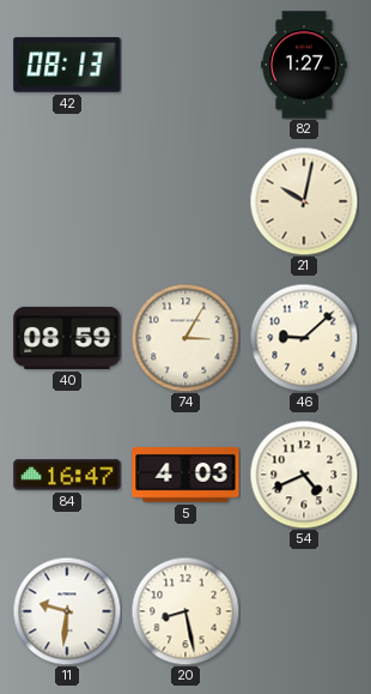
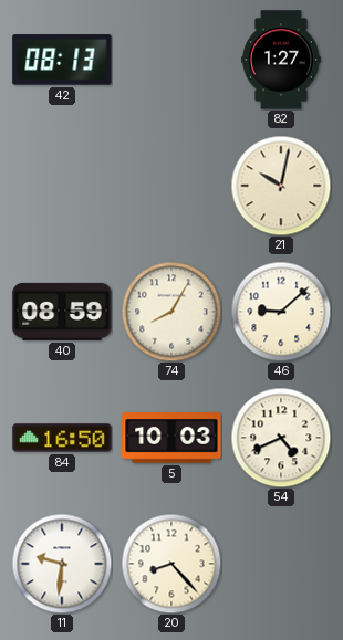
74: 3:05 -> 8:05
84: 16:47 -> 16:50
5: 4:03 -> 10:03
20: 8:28 -> 8:23
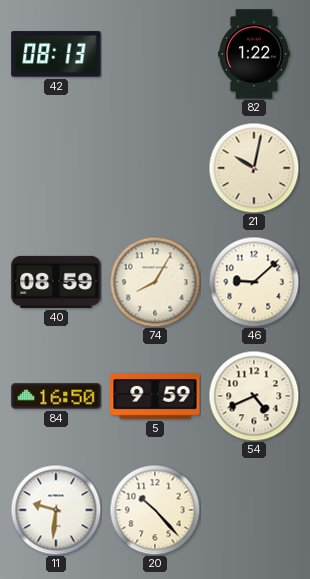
82: 1:27 -> 1:22
5: 10:03 -> 9:59
20: 8:23 -> 10:23
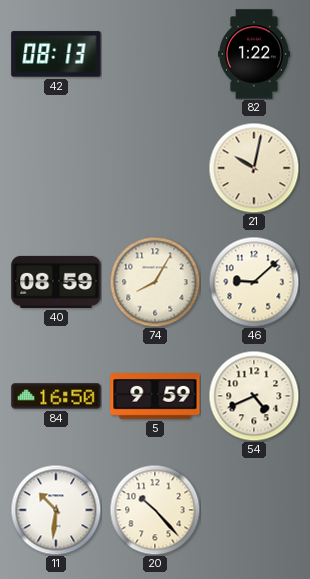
11: 9:31 -> 10:31
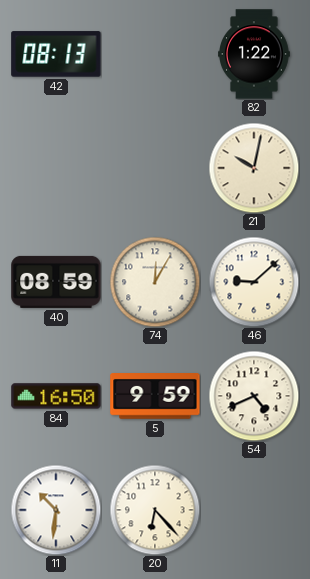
74: 8:05 -> 12:05
20: 10:23 -> 6:23
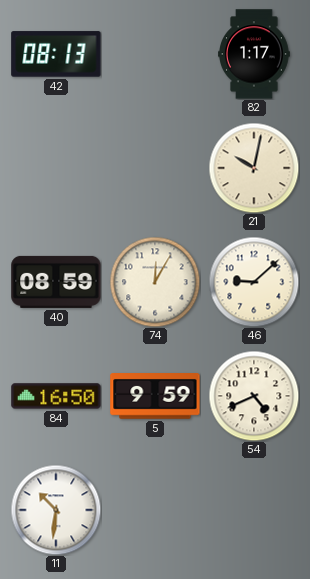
82: 1:22 -> 1:17
20: 6:23 -> none
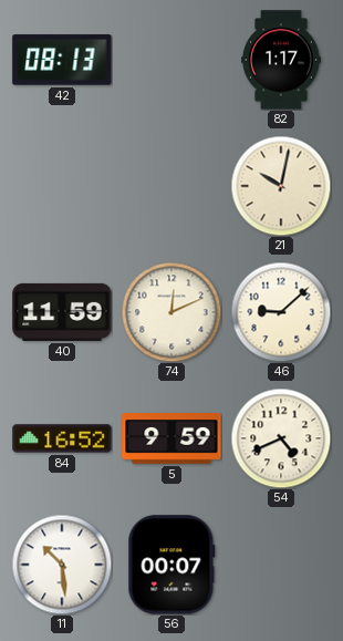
40: 08:59 -> 11:59
74: 12:05 -> 12:11
84: 16:50 -> 16:52
11: 10:31 -> 10:29
56: none -> 00:07
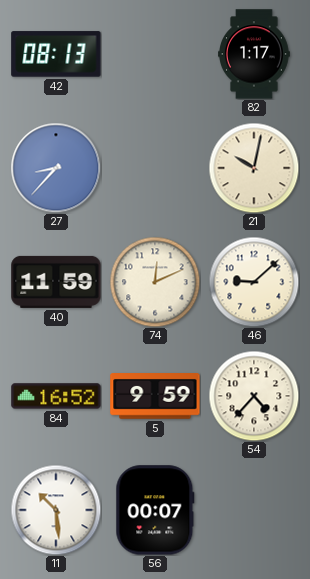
27: none -> 8:37
54: 4:41 -> 4:37
